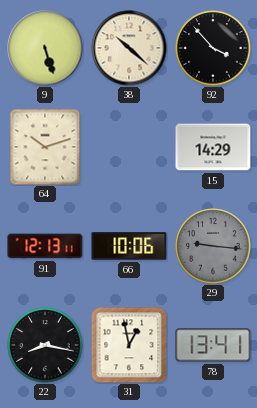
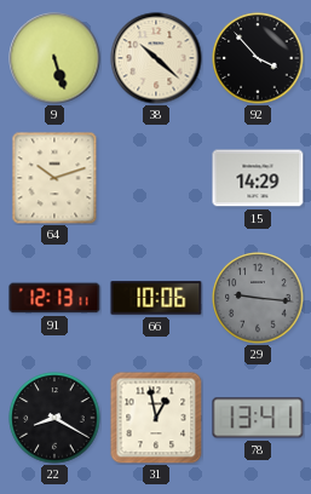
22: 8:17 -> 8:20
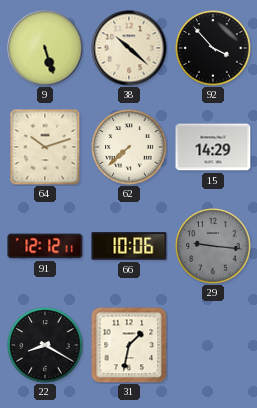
62: none -> 7:38
91: 12:13 -> 12:12
31: 12:58 -> 1:32
78: 13:41 -> none
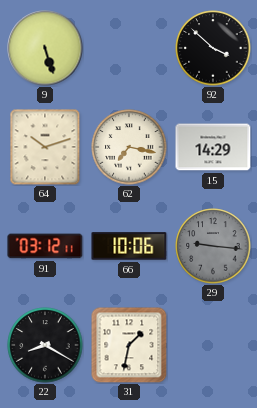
38: 10:22 -> none
92: 3:53 -> 3:52
62: 7:38 -> 7:17
91: 12:12 -> 03:12
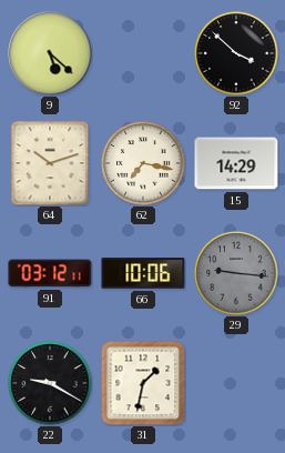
9: 5:27 -> 5:22
22: 8:20 -> 9:20
